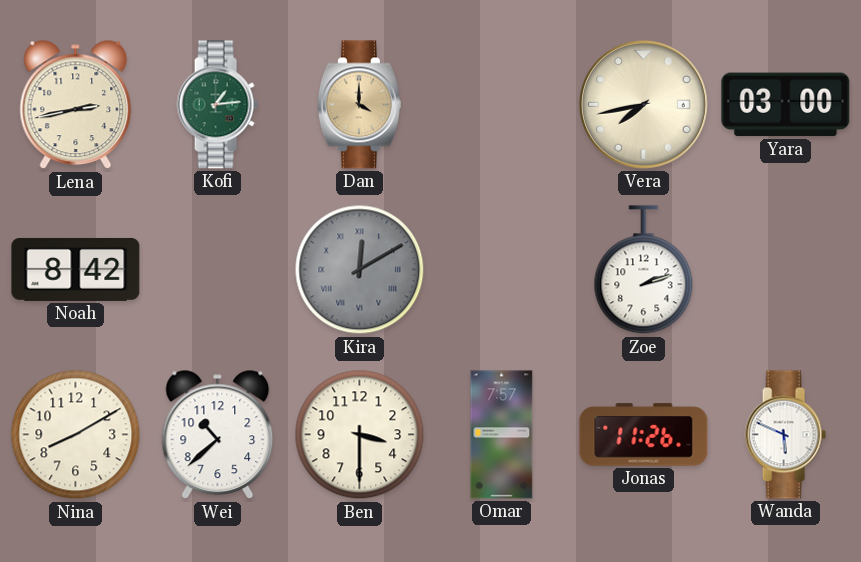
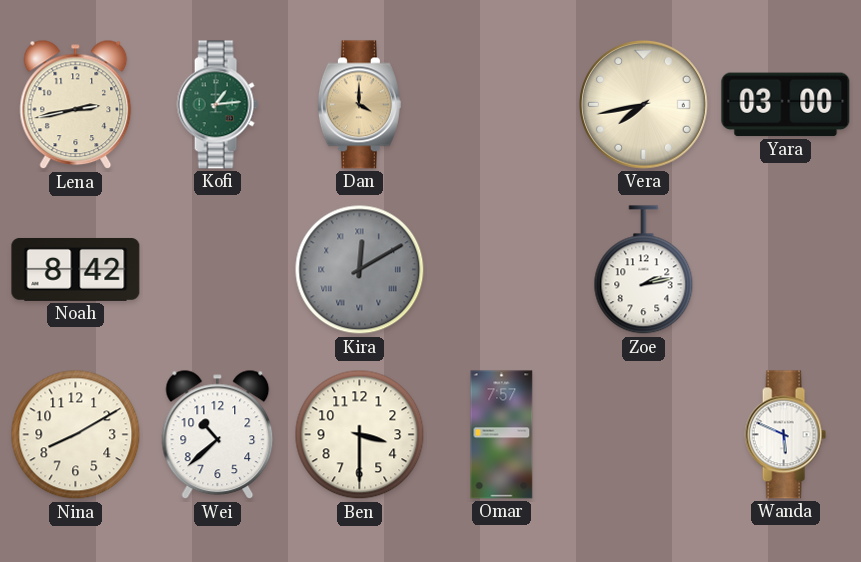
Zoe: 2:12 -> 2:13
Jonas: 11:26 -> none
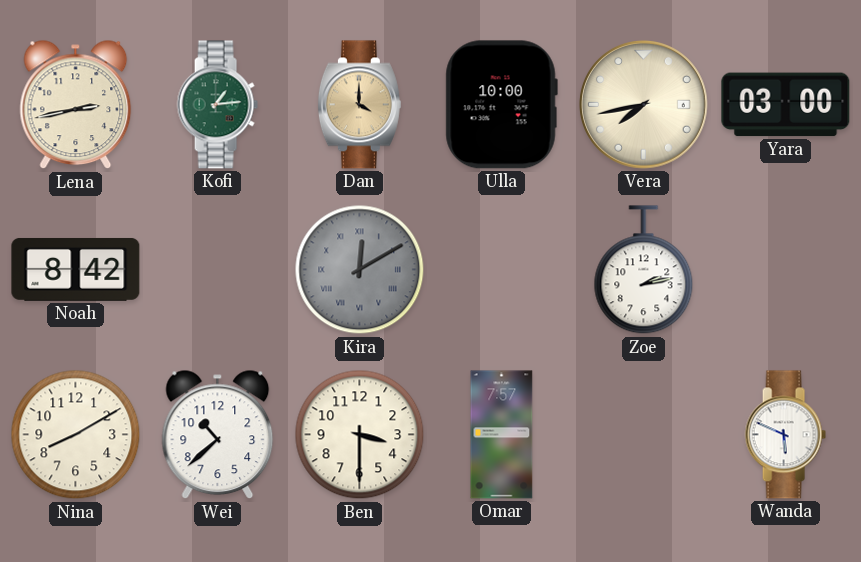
Ulla: none -> 10:00
